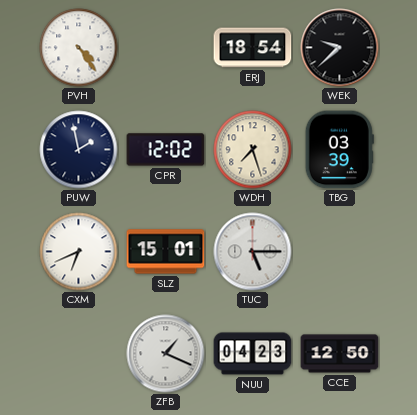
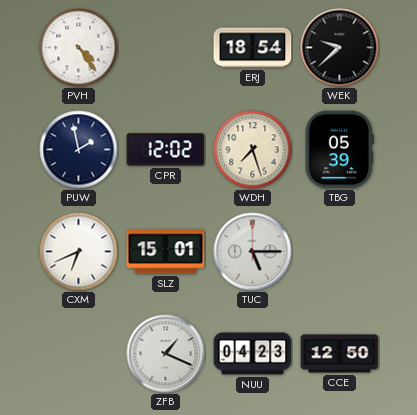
TBG: 03:39 -> 05:39
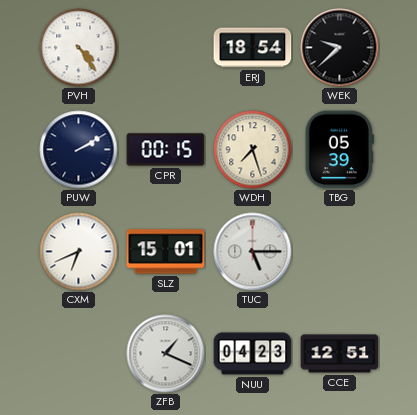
PUW: 1:58 -> 2:10
CPR: 12:02 -> 00:15
CCE: 12:50 -> 12:51
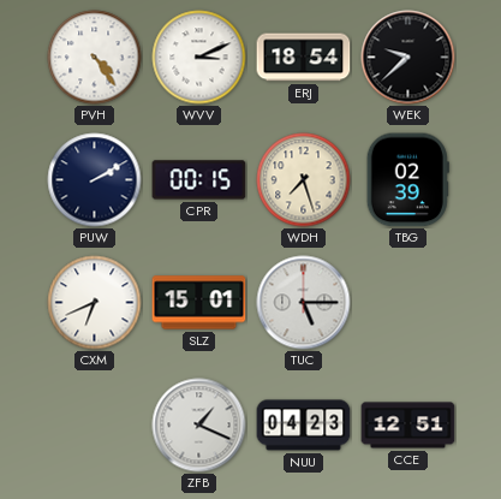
WVV: none -> 3:11
TBG: 05:39 -> 02:39
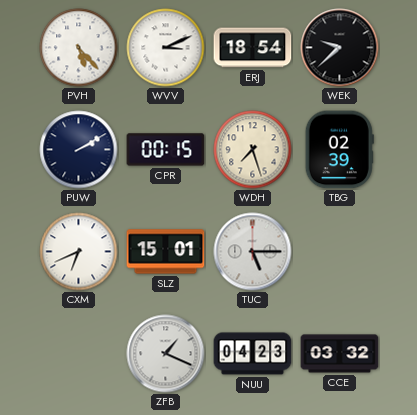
PVH: 4:24 -> 5:23
CCE: 12:51 -> 03:32
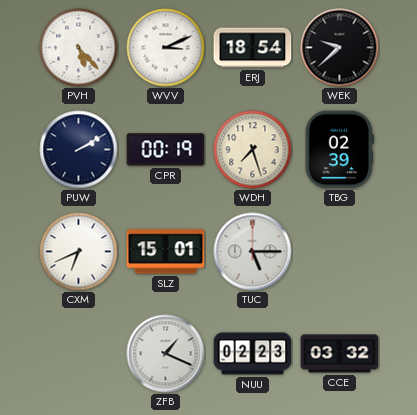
CPR: 00:15 -> 00:19
NUU: 04:23 -> 02:23
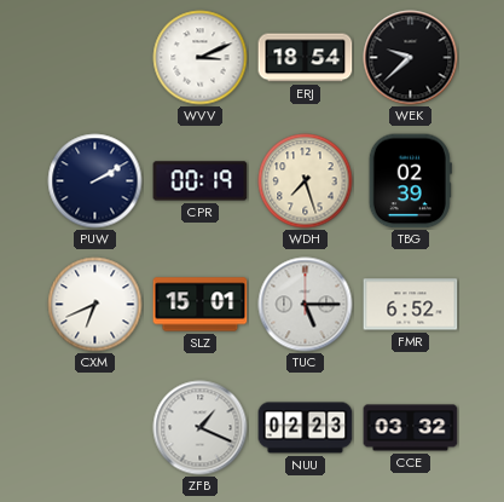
PVH: 5:23 -> none
FMR: none -> 6:52
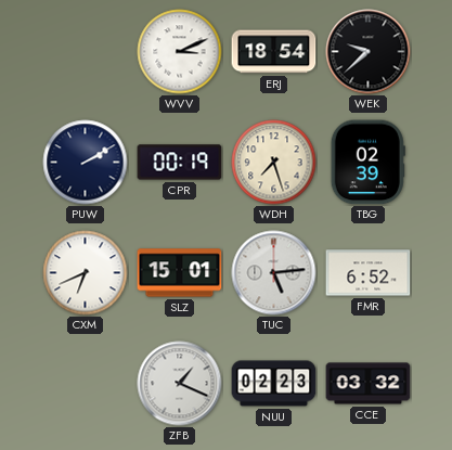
TUC: 5:15 -> 5:14
